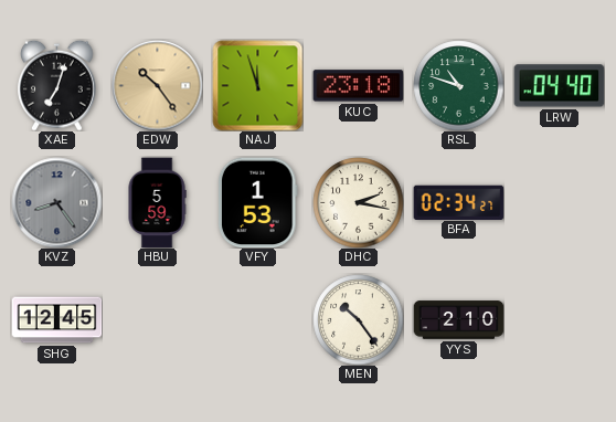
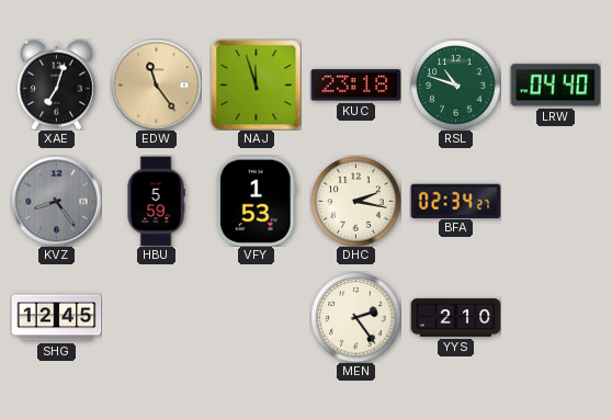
EDW: 10:24 -> 11:24
MEN: 10:24 -> 2:24
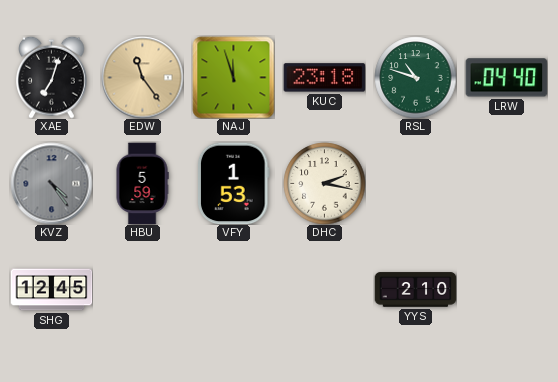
KVZ: 8:24 -> 4:24
BFA: 02:34 -> none
MEN: 2:24 -> none
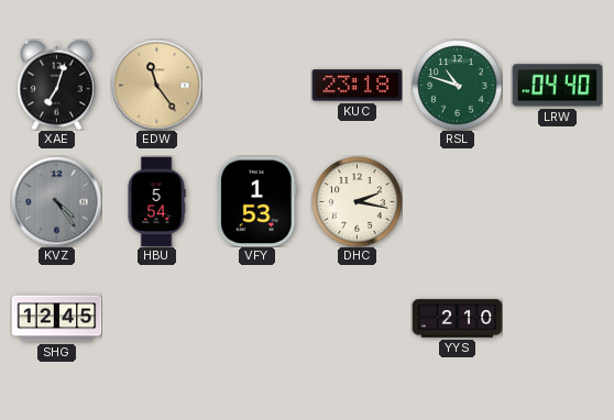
NAJ: 11:57 -> none
HBU: 5:59 -> 5:54
